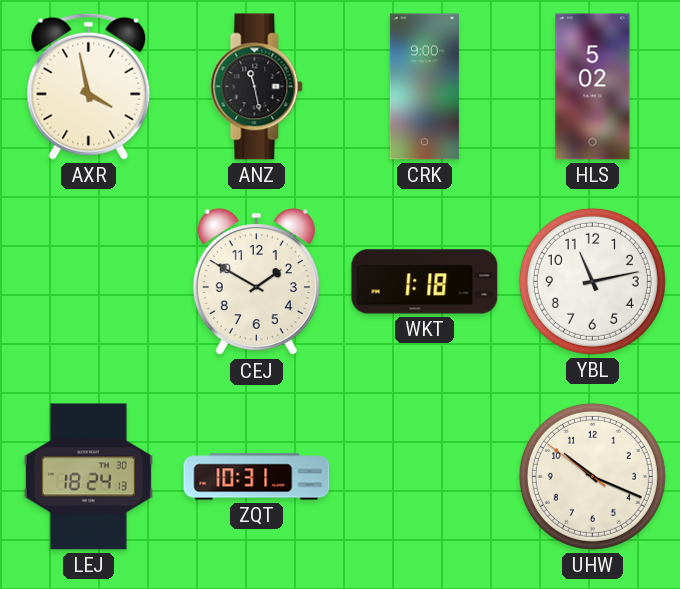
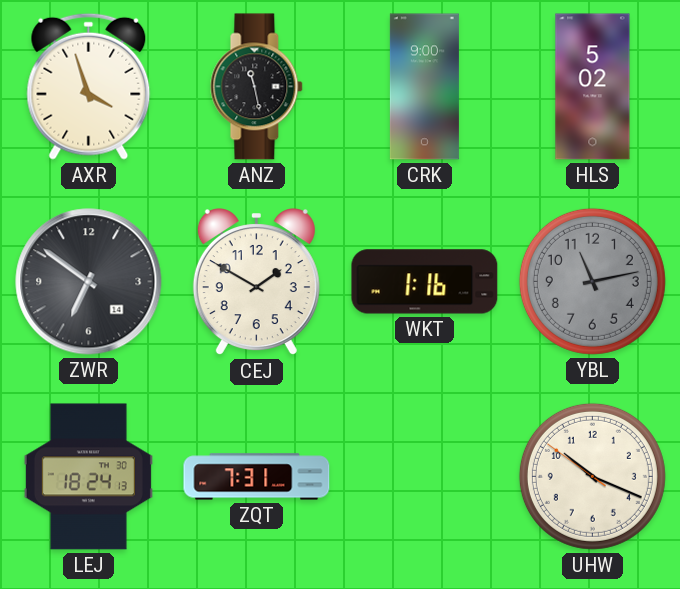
AXR: 3:58 -> 3:57
ZWR: none -> 6:51
WKT: 1:18 -> 1:16
YBL dial: white -> grey
ZQT: 10:31 -> 7:31
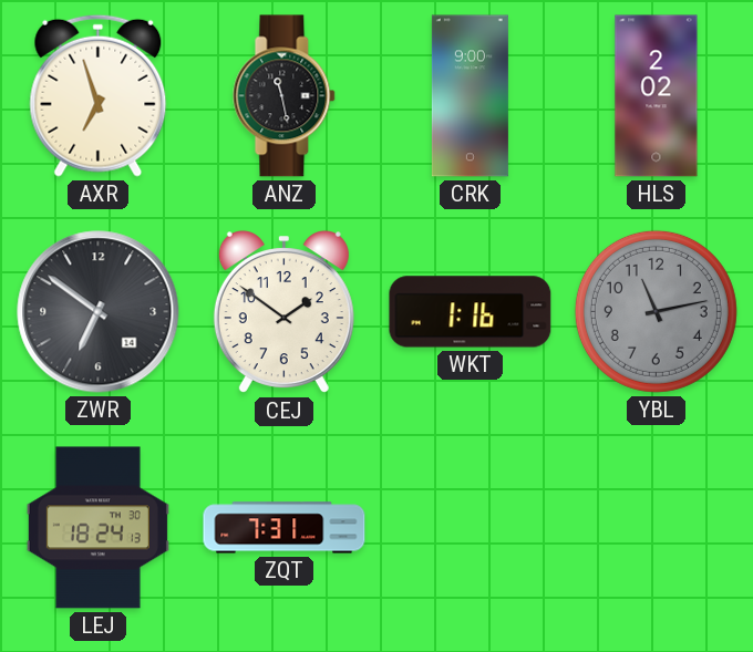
AXR: 3:57 -> 6:57
HLS: 5:02 -> 2:02
CEJ: 1:50 -> 1:51
UHW: 10:18 -> none
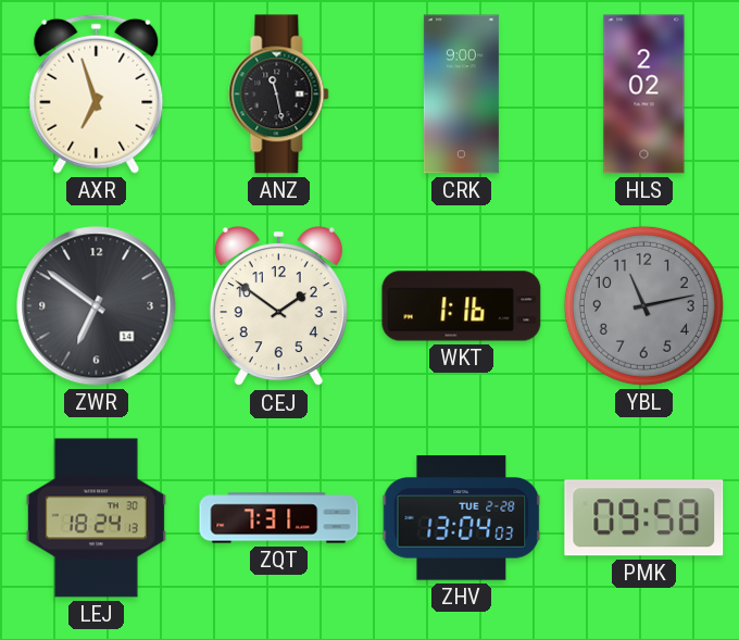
ZHV: none -> 13:04
PMK: none -> 09:58
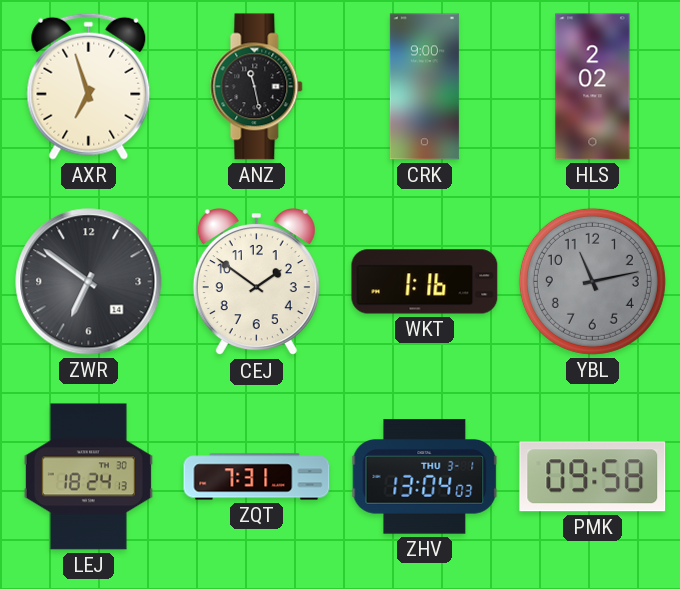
ZHV date: TUE 2-28 -> THU 3-1
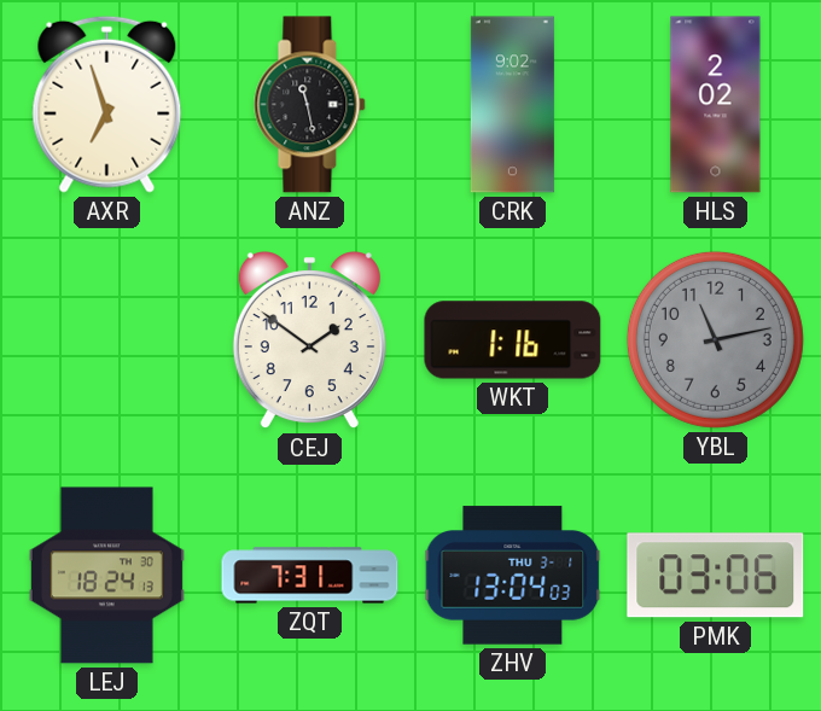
CRK: 9:00 -> 9:02
ZWR: 6:51 -> none
PMK: 09:58 -> 03:06
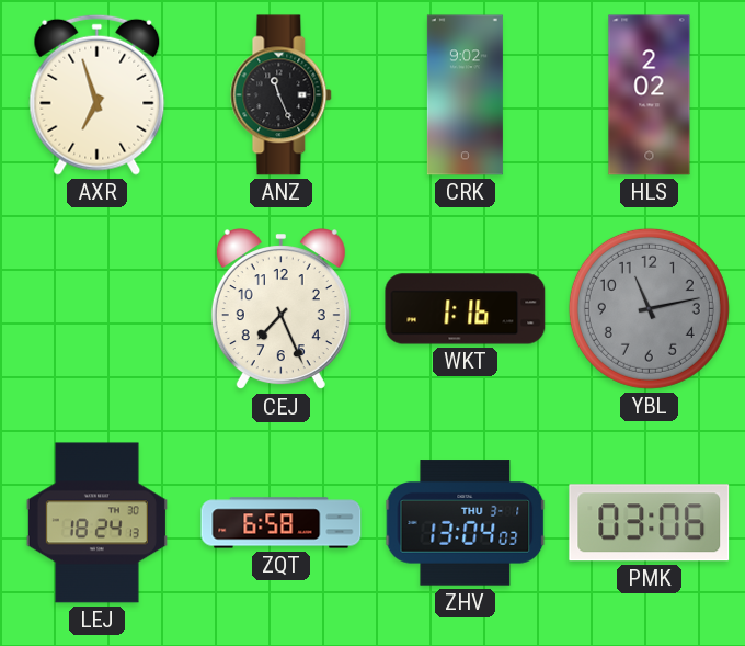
ANZ: 11:28 -> 11:26
CEJ: 1:51 -> 7:26
ZQT: 7:31 -> 6:58
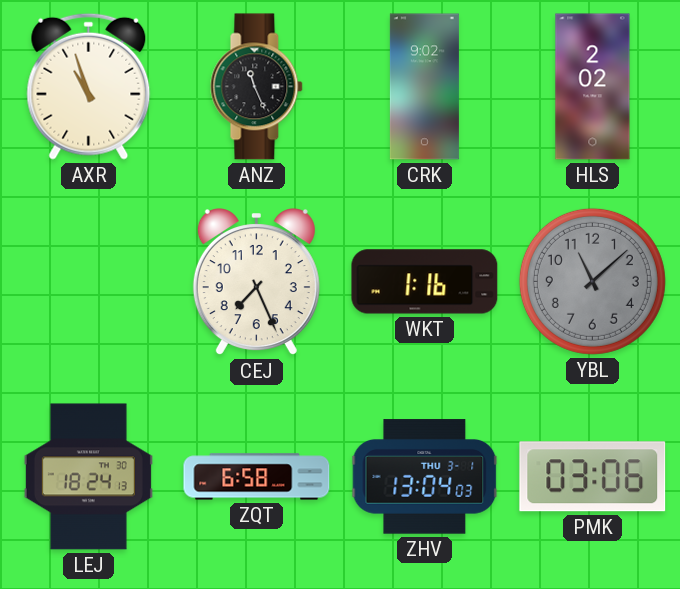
AXR: 6:57 -> 10:57
YBL: 11:13 -> 11:08
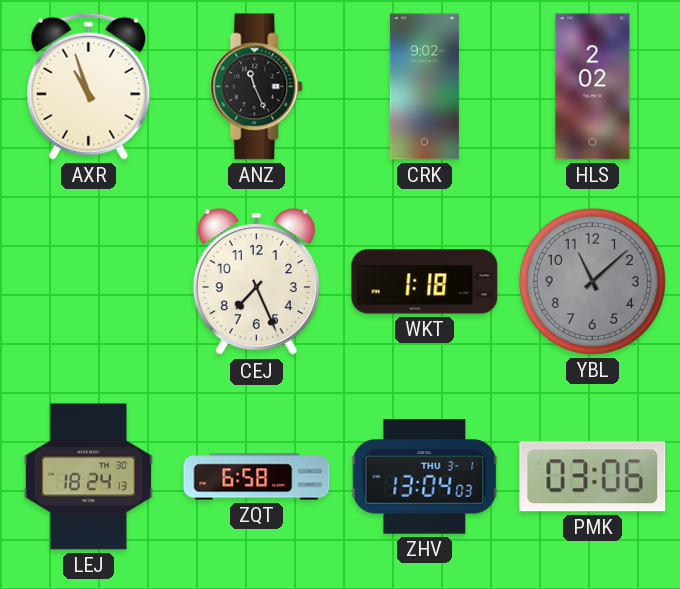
WKT: 1:16 -> 1:18
